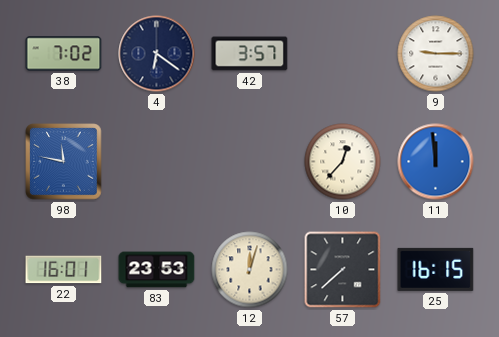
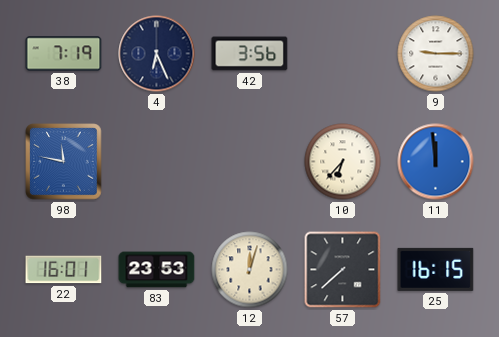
38: 7:02 -> 7:19
4: 6:21 -> 6:26
42: 3:57 -> 3:56
10: 12:37 -> 6:37
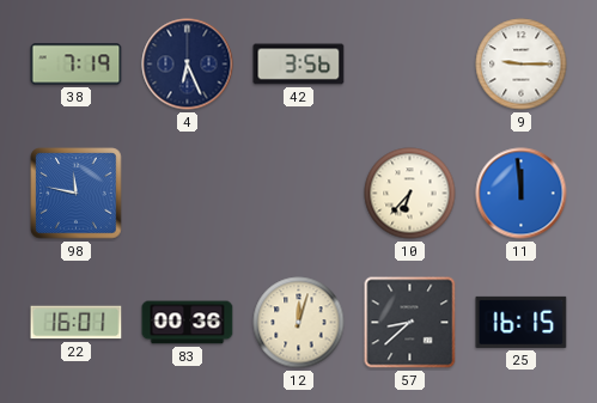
83: 23:53 -> 00:36
57: 7:38 -> 8:38
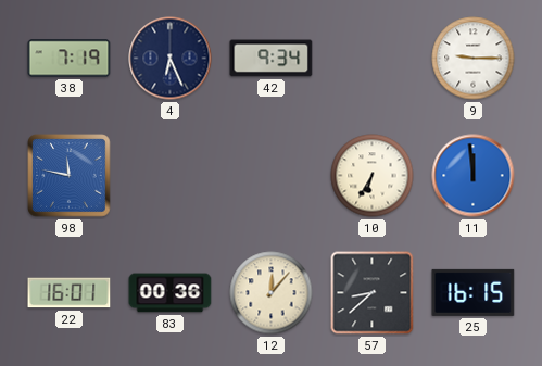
42: 3:56 -> 9:34
10: 6:37 -> 6:35
12: 12:03 -> 12:07
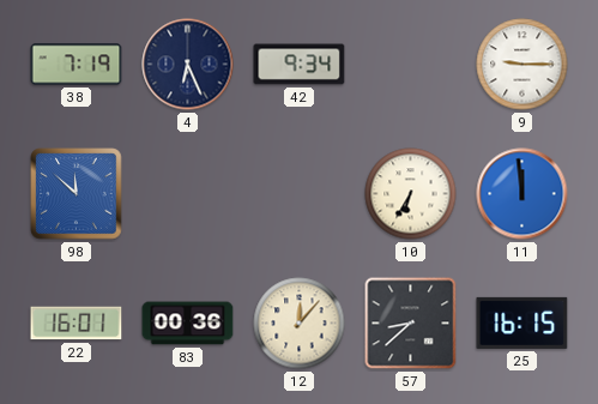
98: 11:47 -> 11:52
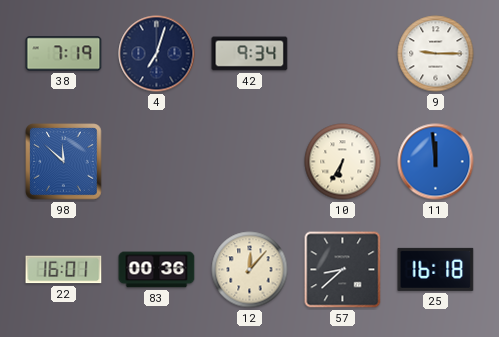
4: 6:26 -> 7:03
25: 16:15 -> 16:18
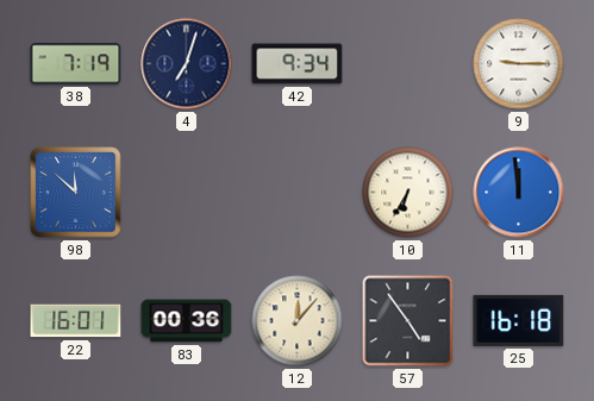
57: 8:38 -> 4:54
